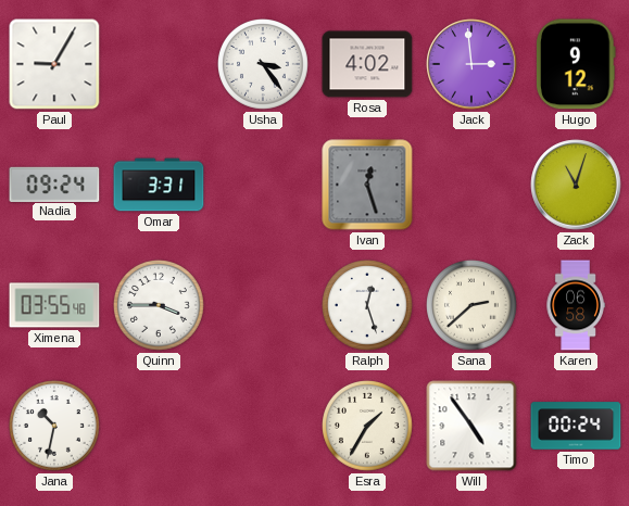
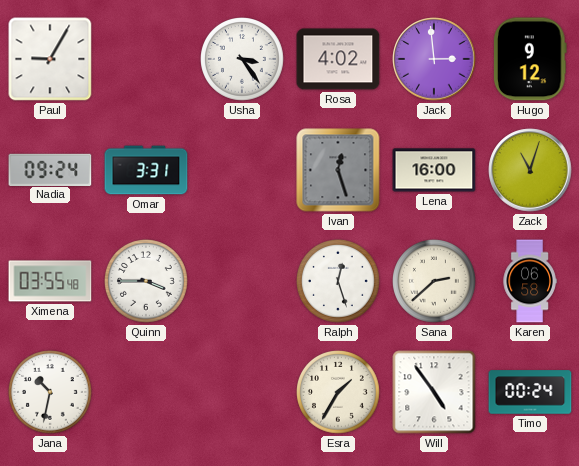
Lena: none -> 16:00
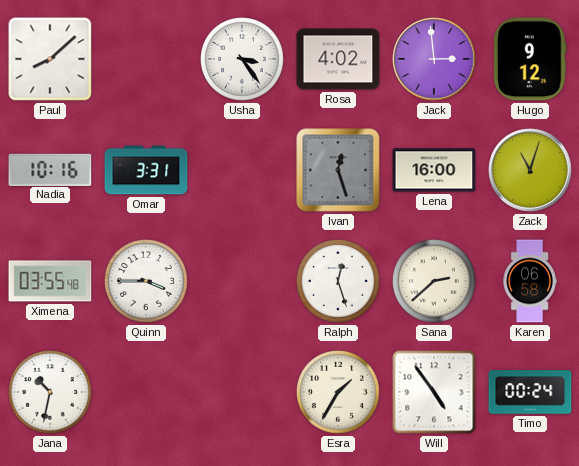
Paul: 9:05 -> 8:08
Nadia: 09:24 -> 10:16
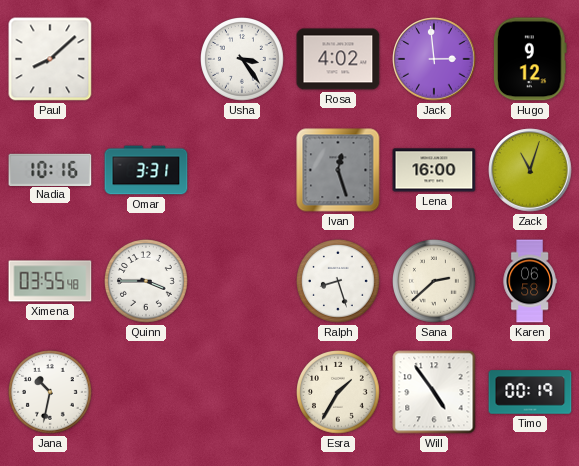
Ralph: 12:27 -> 8:27
Timo: 00:24 -> 00:19
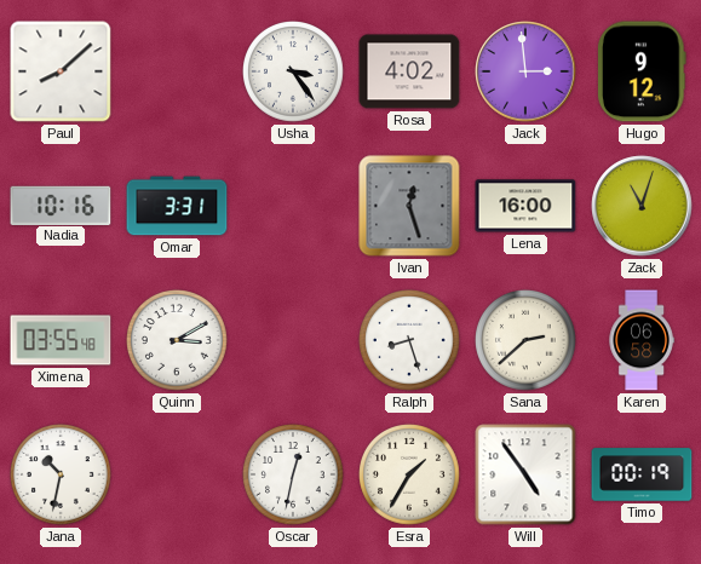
Quinn: 3:45 -> 3:10
Oscar: none -> 12:32
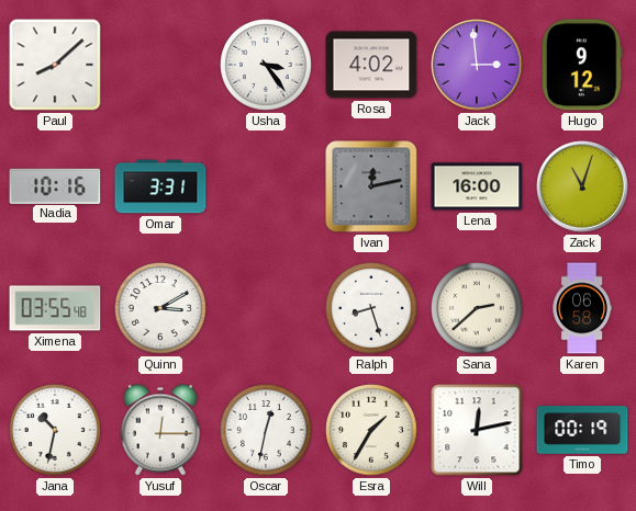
Ivan: 12:27 -> 12:13
Yusuf: none -> 12:15
Will: 4:54 -> 12:13
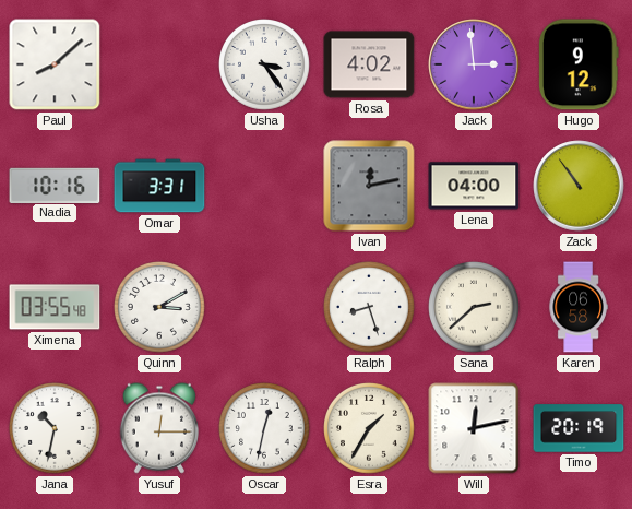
Lena: 16:00 -> 04:00
Zack: 11:03 -> 10:54
Timo: 00:19 -> 20:19
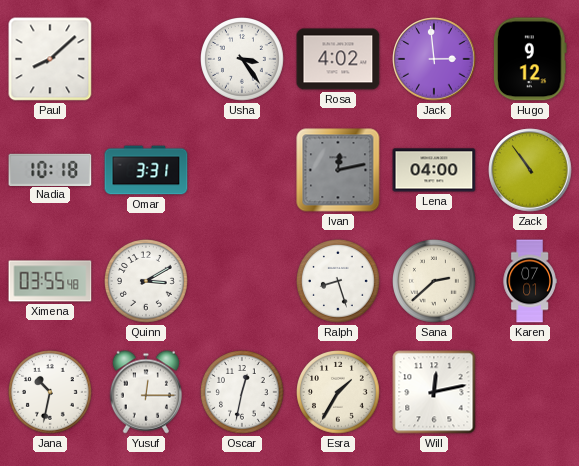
Nadia: 10:16 -> 10:18
Karen: 06:58 -> 07:01
Timo: 20:19 -> none
